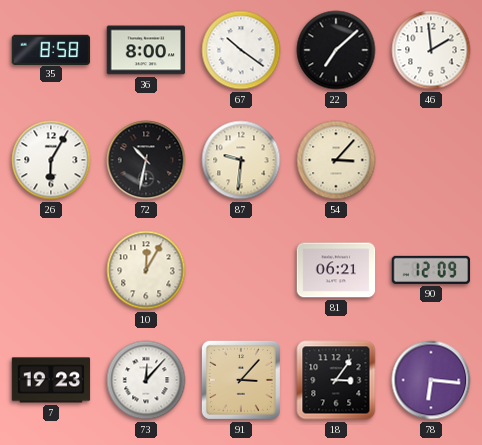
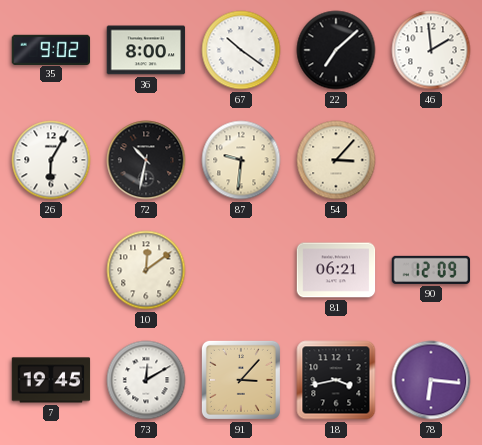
35: 8:58 -> 9:02
10: 12:05 -> 12:09
7: 19:23 -> 19:45
73: 12:07 -> 12:10
18: 3:06 -> 3:43
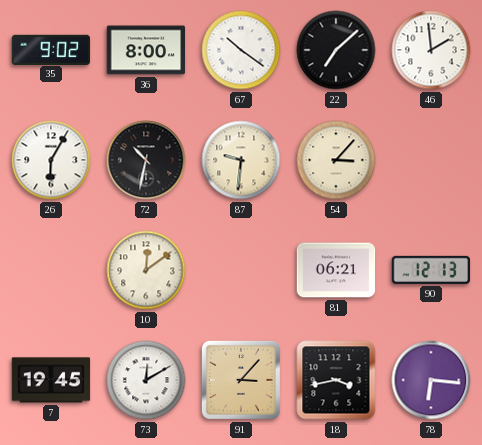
90: 12:09 -> 12:13
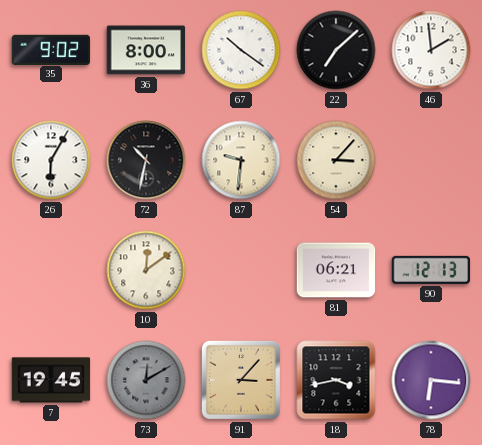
73 dial: white -> grey
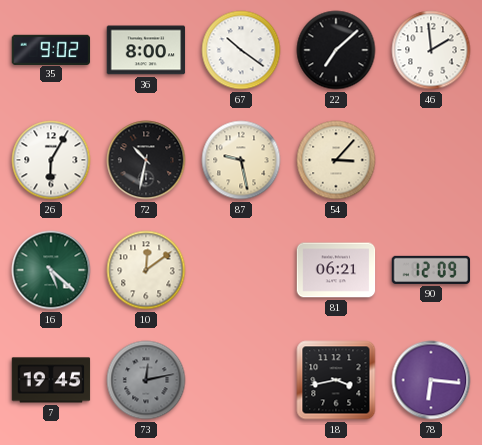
87: 9:31 -> 9:28
16: none -> 5:22
90: 12:13 -> 12:09
73: 12:10 -> 12:13
91: 3:07 -> none
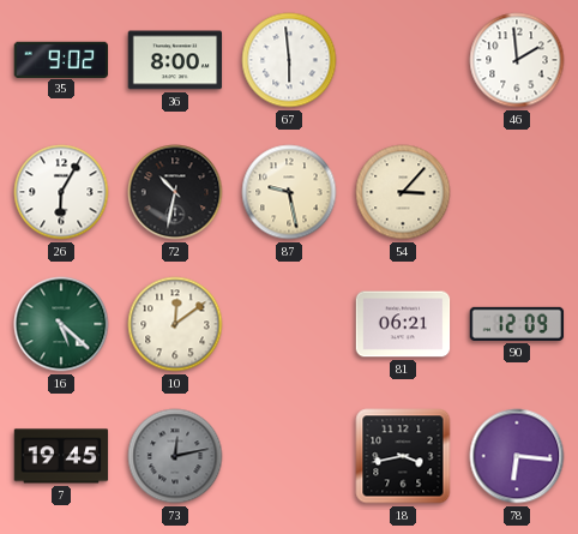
67: 10:21 -> 5:59
22: 7:08 -> none
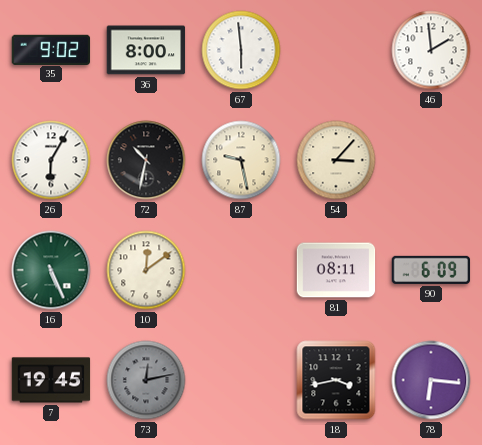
16: 5:22 -> 5:26
81: 06:21 -> 08:11
90: 12:09 -> 6:09
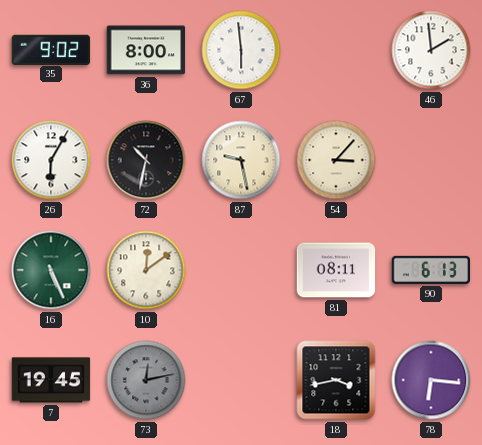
90: 6:09 -> 6:13
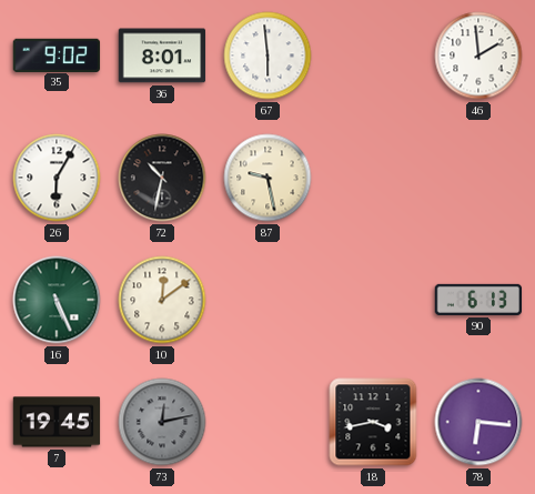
36: 8:00 -> 8:01
54: 3:07 -> none
81: 08:11 -> none
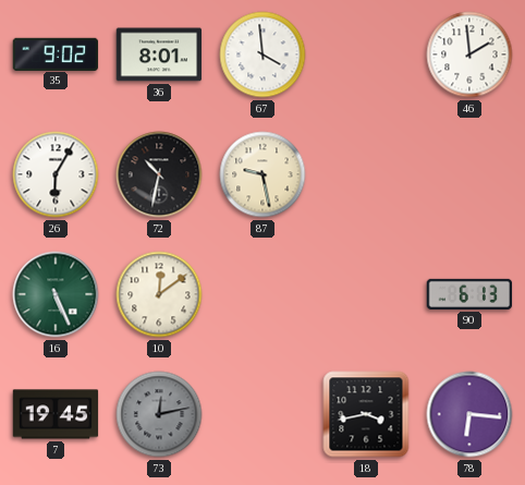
67: 5:59 -> 3:59
